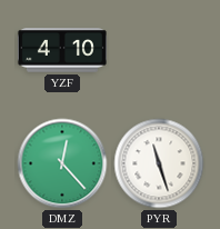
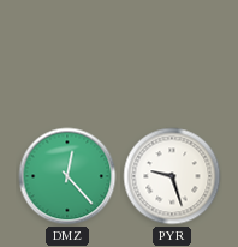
YZF: 4:10 -> none
PYR: 11:27 -> 9:27
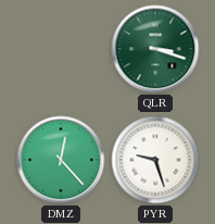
QLR: none -> 3:18
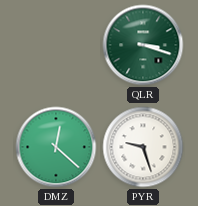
DMZ: 12:23 -> 12:22
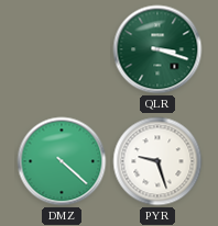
DMZ: 12:22 -> 4:22
